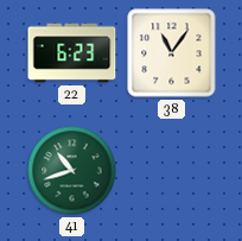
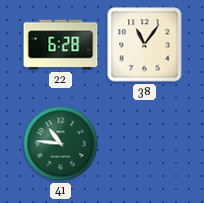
22: 6:23 -> 6:28
41: 10:42 -> 10:46
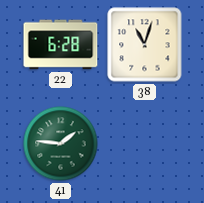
38: 11:06 -> 11:03
41: 10:46 -> 1:46
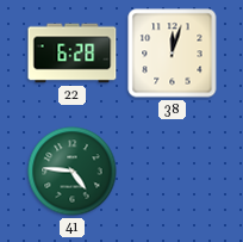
38: 11:03 -> 12:03
41: 1:46 -> 4:46
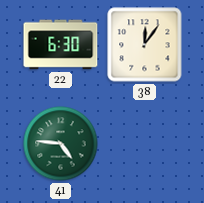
22: 6:28 -> 6:30
38: 12:03 -> 12:06
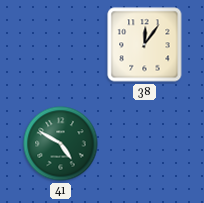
22: 6:30 -> none
41: 4:46 -> 4:50
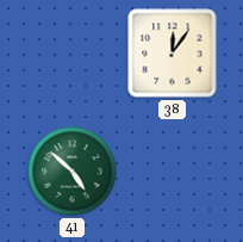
41: 4:50 -> 4:52
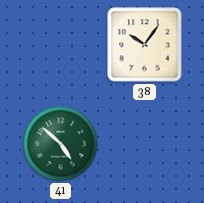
38: 12:06 -> 10:06
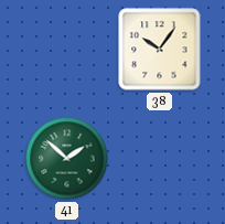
41: 4:52 -> 1:52
